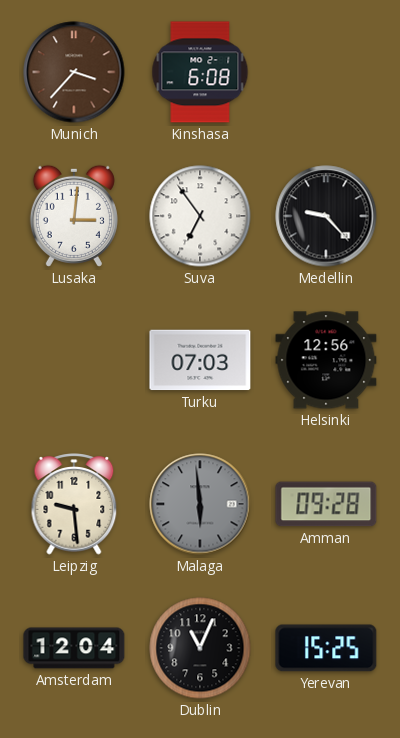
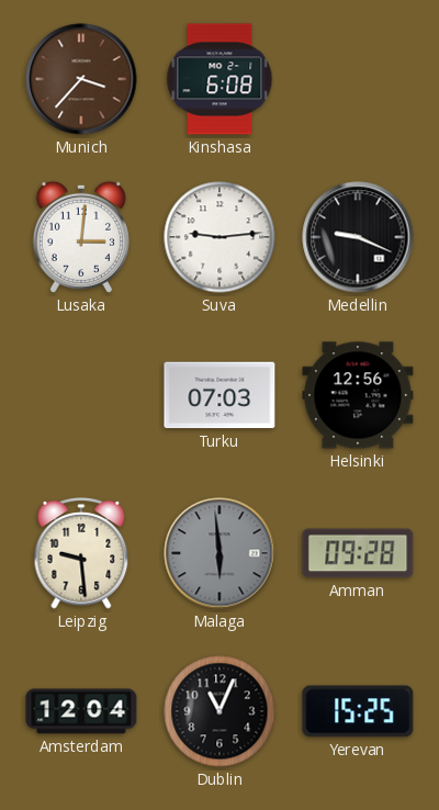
Suva: 6:54 -> 9:14
Medellin: 9:23 -> 9:19
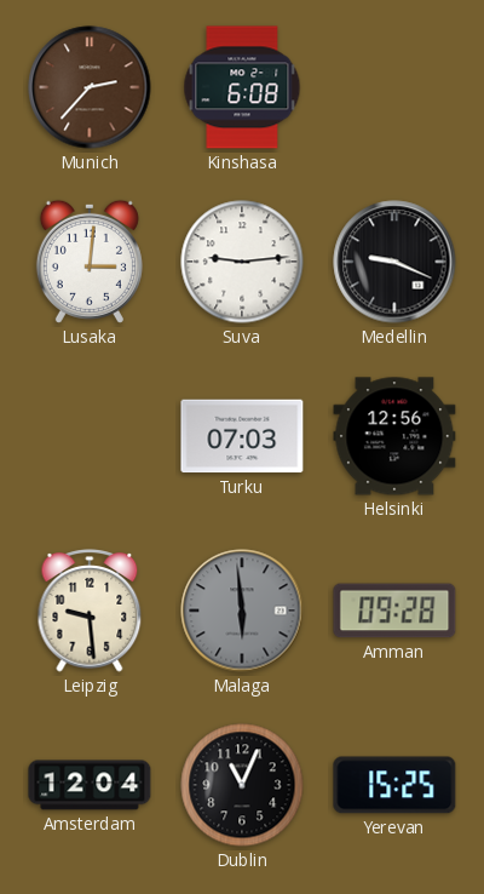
Munich: 3:37 -> 2:37
